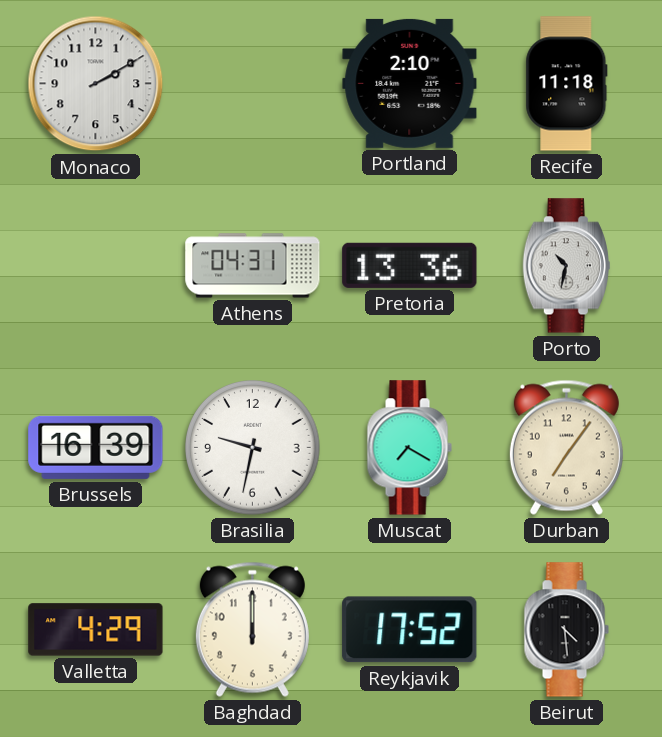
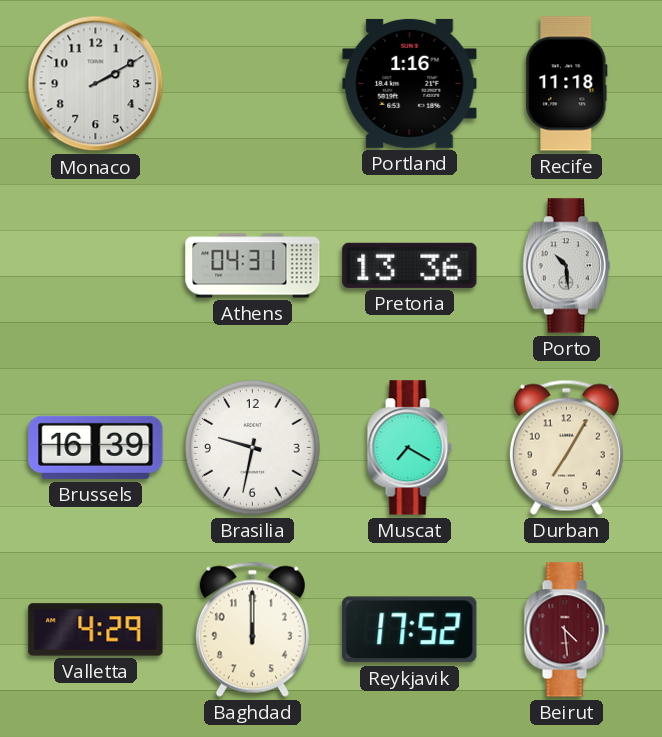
Portland: 2:10 -> 1:16
Porto: 10:32 -> 10:29
Durban: 7:06 -> 7:05
Beirut dial: black -> burgundy
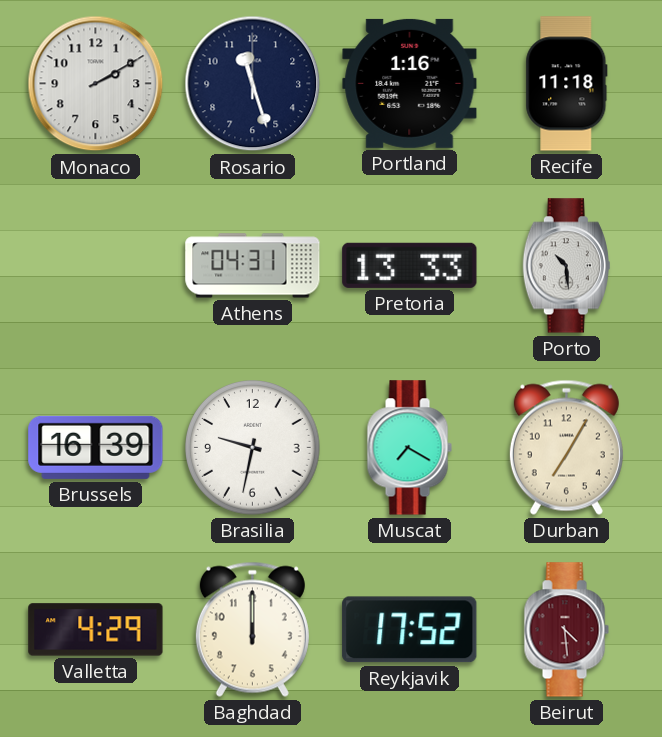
Rosario: none -> 11:27
Pretoria: 13:36 -> 13:33
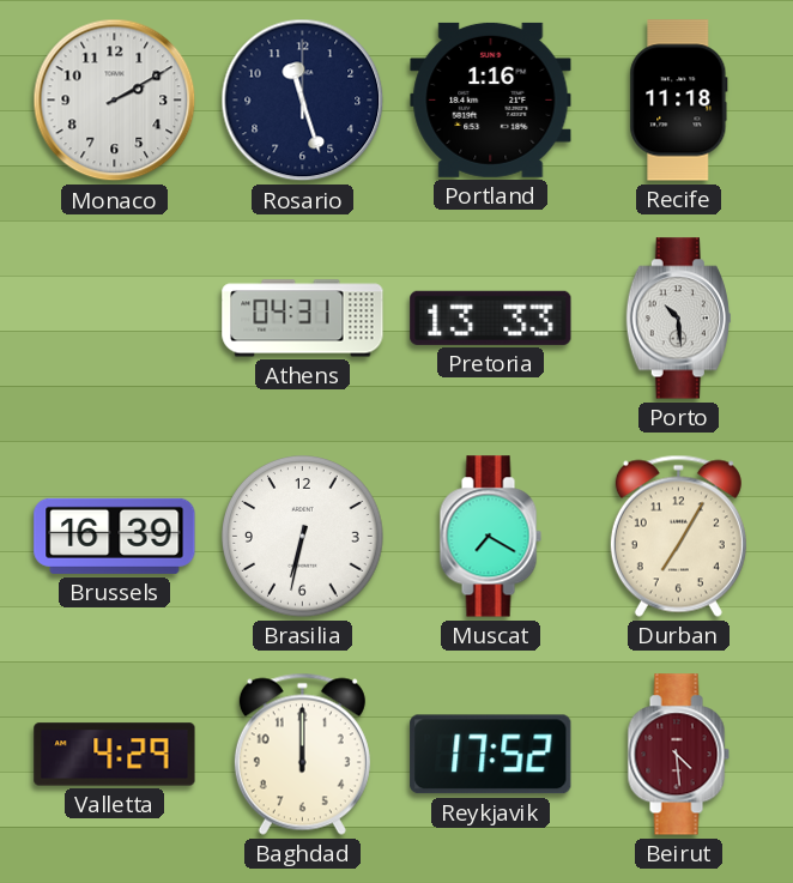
Brasilia: 9:32 -> 6:32
